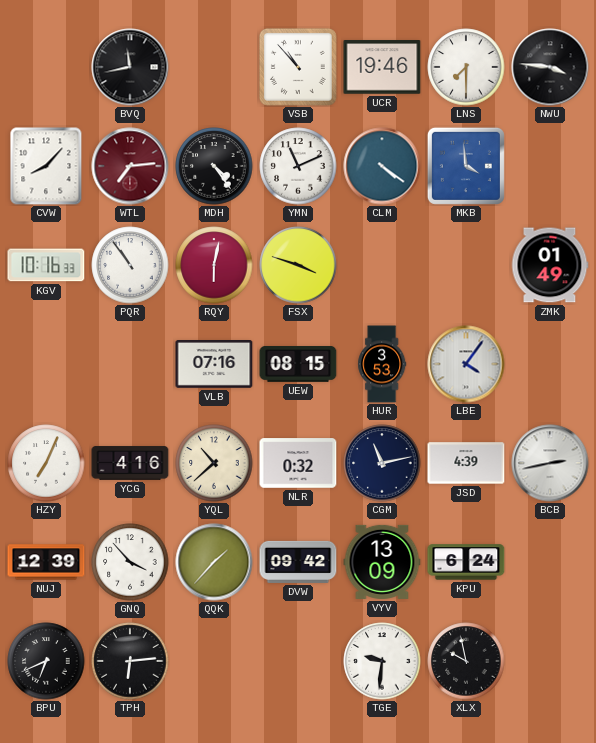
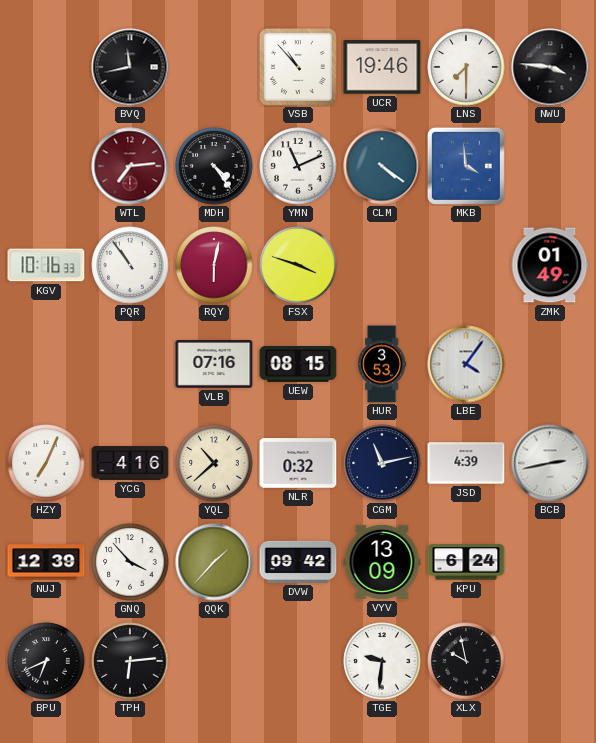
CVW: 8:07 -> none
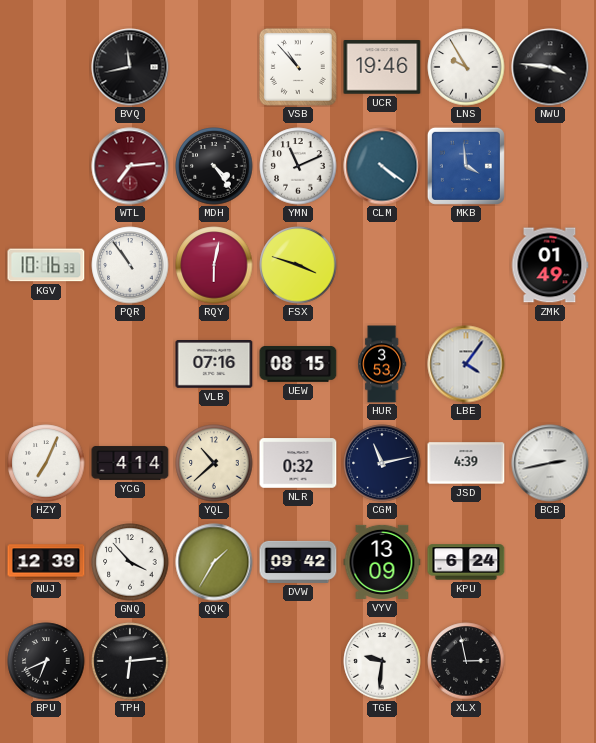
LNS: 7:30 -> 9:55
YCG: 4:16 -> 4:14
QQK: 1:37 -> 1:35
XLX: 9:58 -> 2:58
